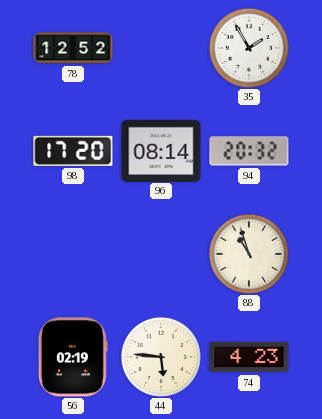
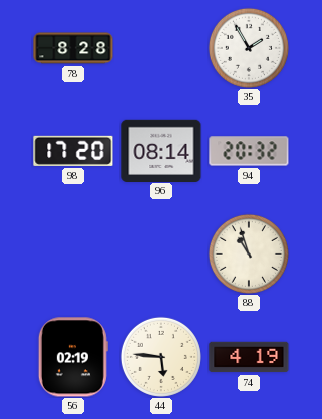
78: 12:52 -> 8:28
74: 4:23 -> 4:19
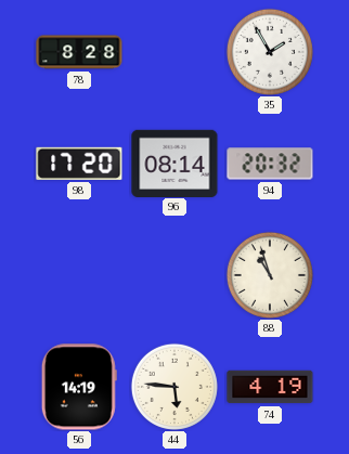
56: 02:19 -> 14:19
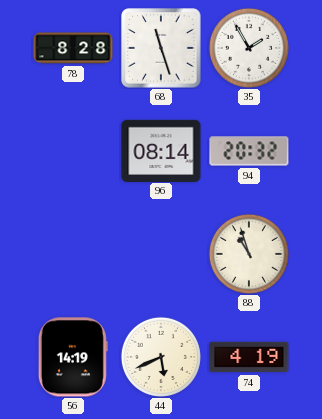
68: none -> 11:27
98: 17:20 -> none
44: 5:46 -> 5:41
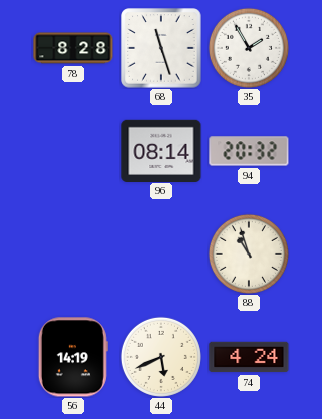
74: 4:19 -> 4:24
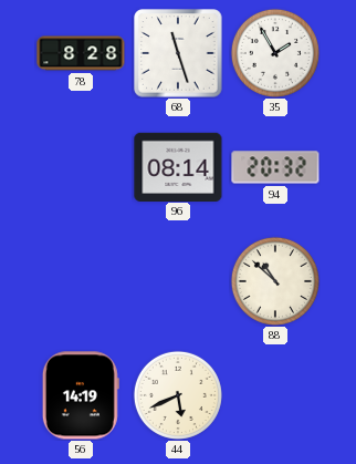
88: 10:57 -> 10:52
74: 4:24 -> none
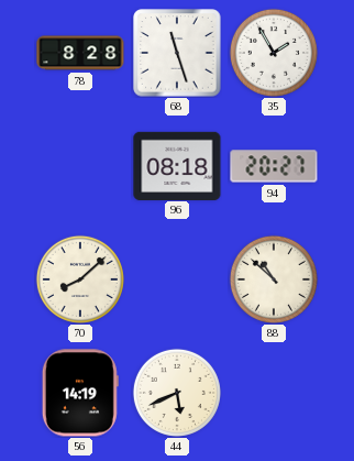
96: 08:14 -> 08:18
94: 20:32 -> 20:27
70: none -> 8:08
